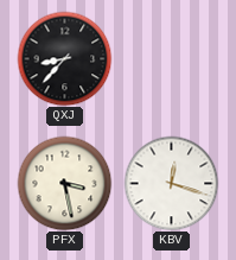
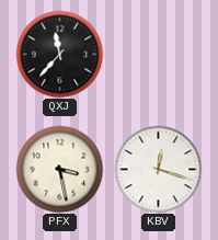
QXJ: 8:37 -> 11:37
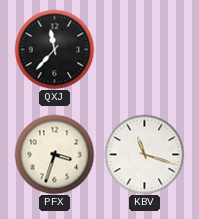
PFX: 3:28 -> 3:33
KBV: 12:18 -> 11:18
